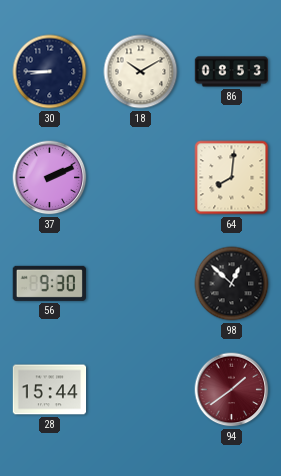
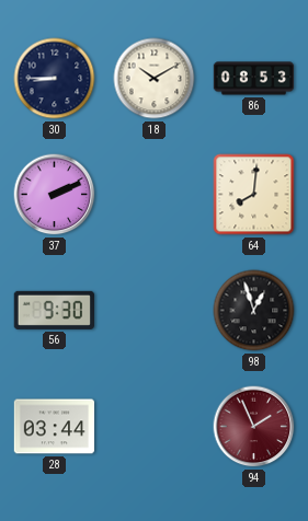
98: 12:52 -> 12:57
28: 15:44 -> 03:44
94: 1:39 -> 1:56
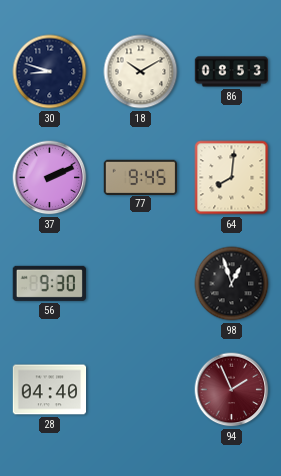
30: 8:45 -> 8:48
77: none -> 9:45
28: 03:44 -> 04:40
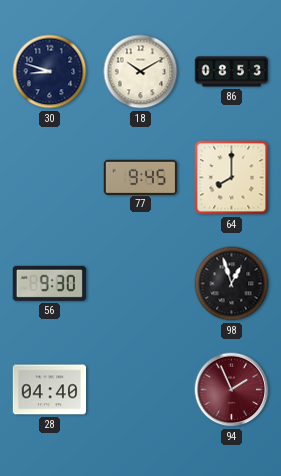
37: 2:11 -> none
64: 8:01 -> 8:00
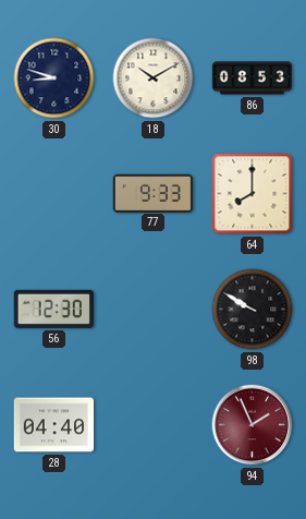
77: 9:45 -> 9:33
56: 9:30 -> 12:30
98: 12:57 -> 9:50
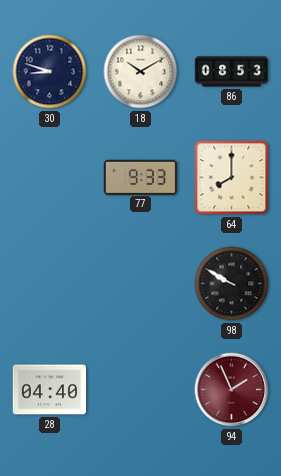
56: 12:30 -> none
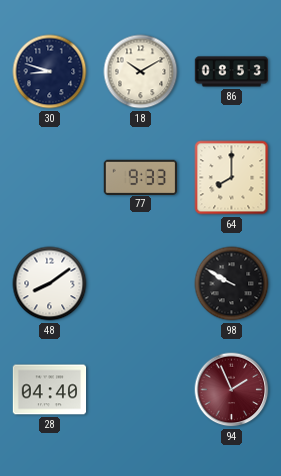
48: none -> 8:09
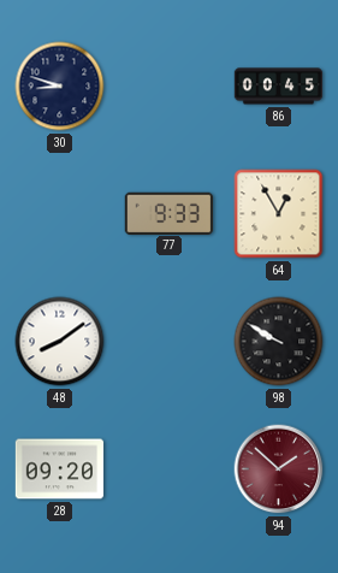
18: 10:10 -> none
86: 08:53 -> 00:45
64: 8:00 -> 12:55
28: 04:40 -> 09:20
94: 1:56 -> 1:52
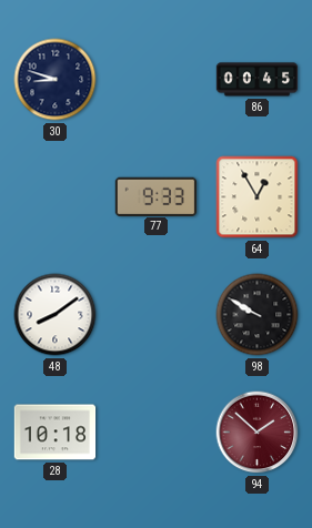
28: 09:20 -> 10:18
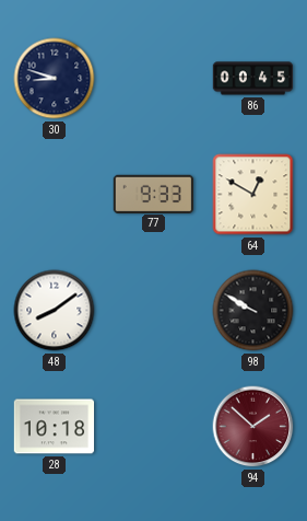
64: 12:55 -> 12:50
